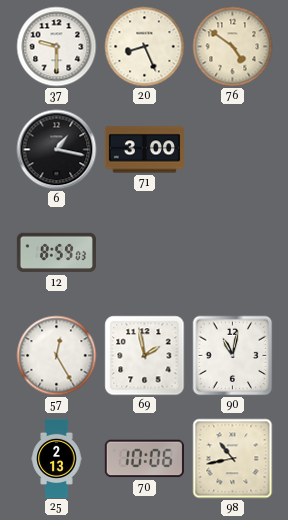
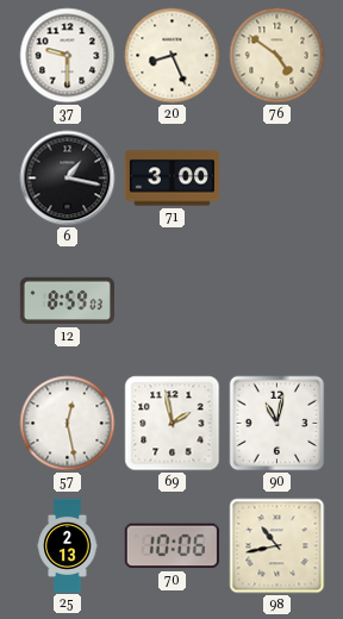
57: 12:25 -> 12:28
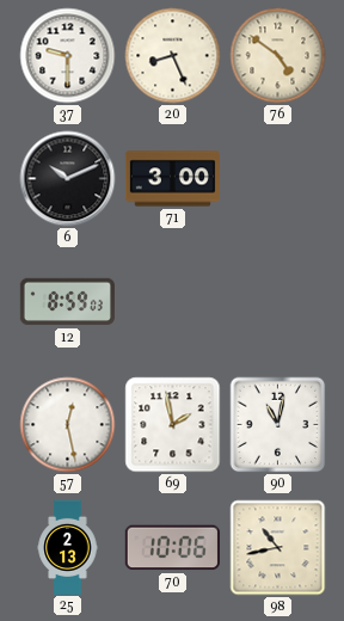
6: 1:17 -> 10:11
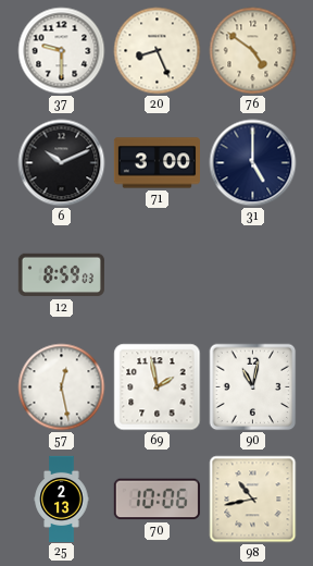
31: none -> 5:00
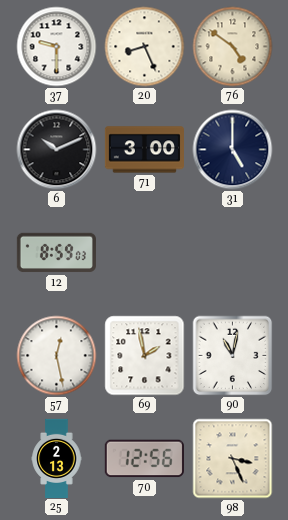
70: 10:06 -> 12:56
98: 10:43 -> 3:26
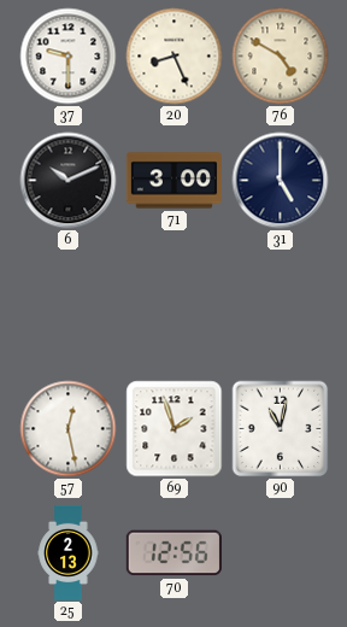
76: 4:51 -> 4:50
12: 8:59 -> none
69: 1:58 -> 1:57
98: 3:26 -> none
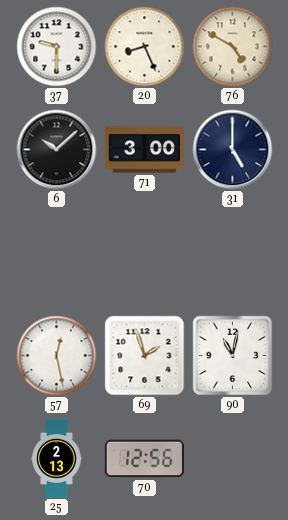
6: 10:11 -> 10:08
